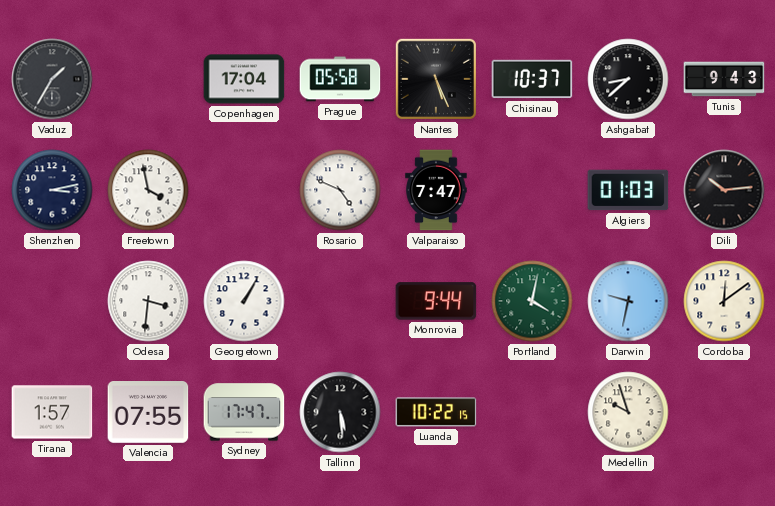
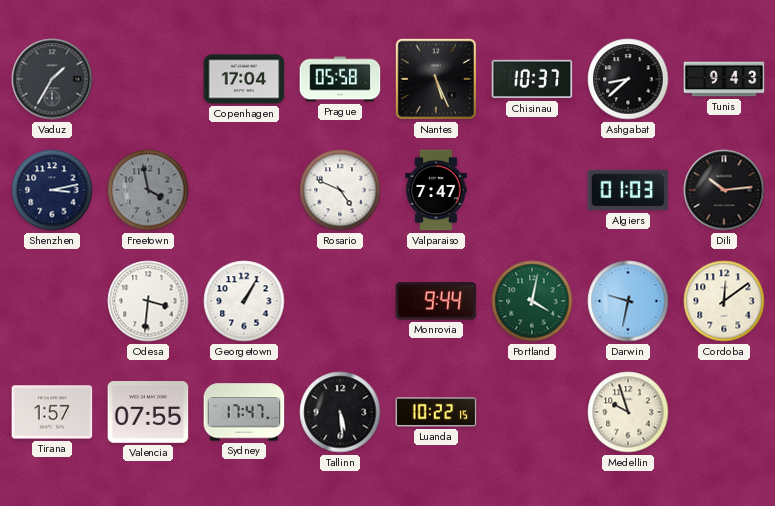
Freetown dial: white -> grey
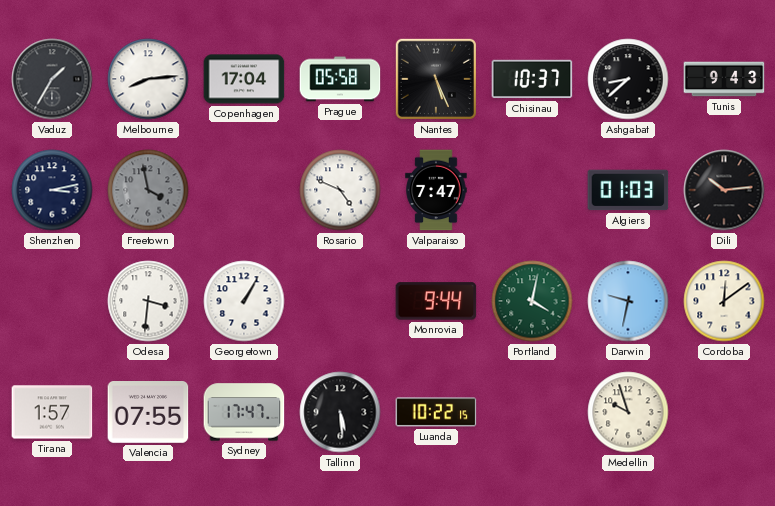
Melbourne: none -> 8:14
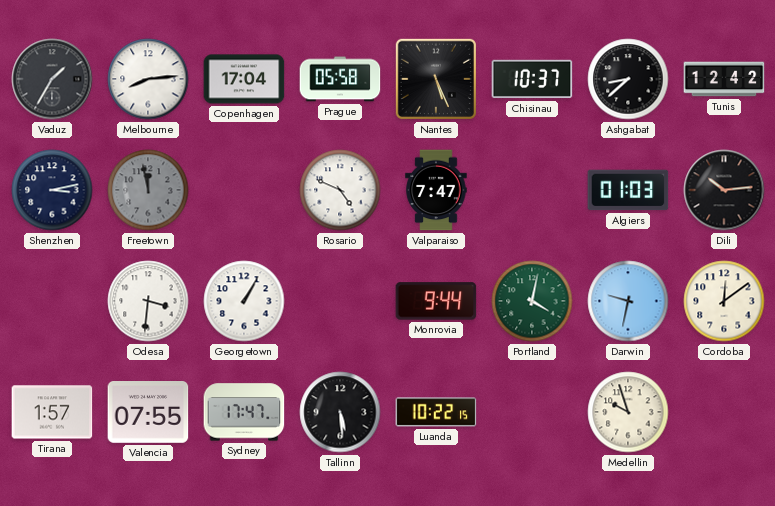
Tunis: 9:43 -> 12:42
Freetown: 3:58 -> 11:58
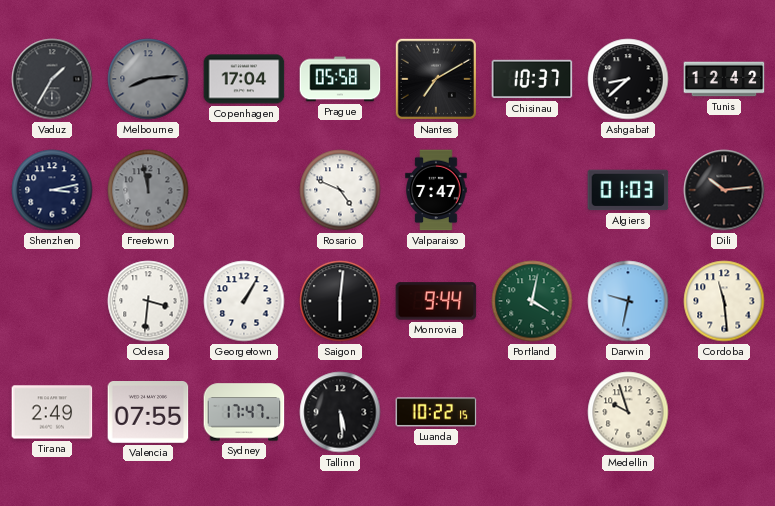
Melbourne dial: white -> grey
Nantes: 5:26 -> 7:10
Saigon: none -> 6:01
Cordoba: 12:09 -> 11:29
Tirana: 1:57 -> 2:49
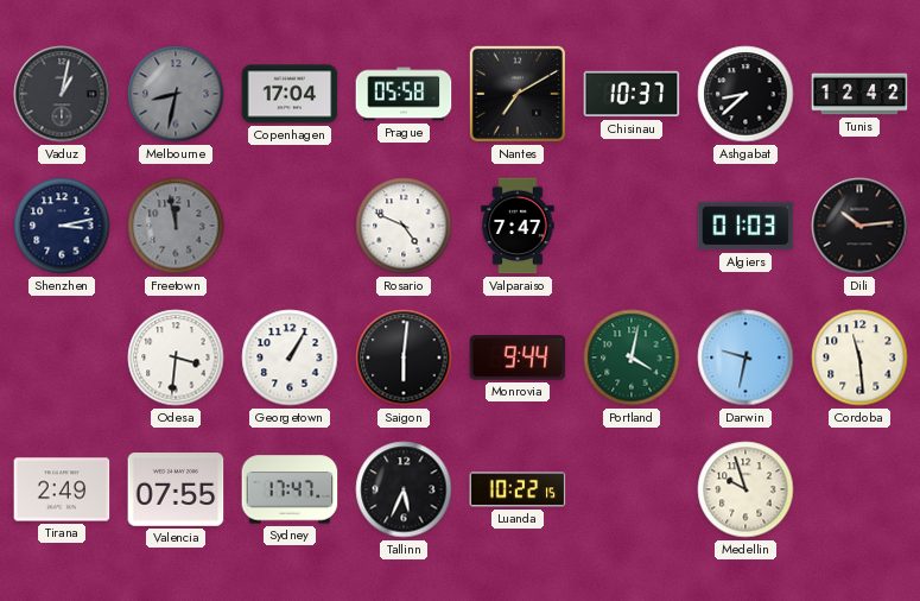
Vaduz: 1:35 -> 1:02
Melbourne: 8:14 -> 8:32
Tallinn: 5:29 -> 5:34
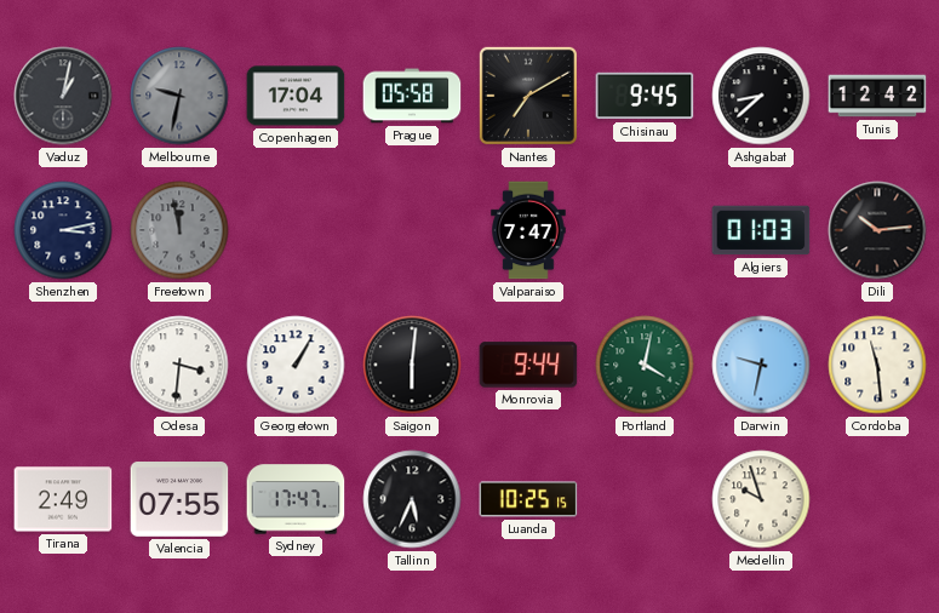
Melbourne: 8:32 -> 9:32
Chisinau: 10:37 -> 9:45
Rosario: 4:49 -> none
Luanda: 10:22 -> 10:25
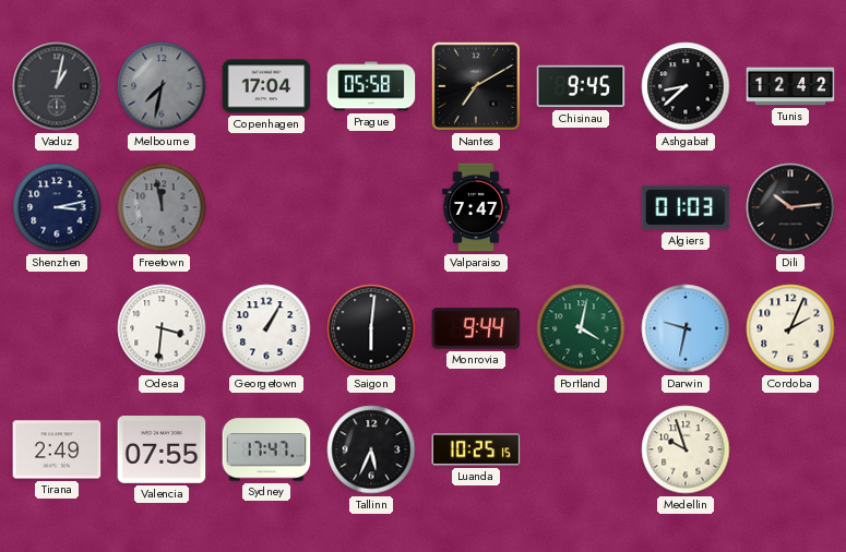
Melbourne: 9:32 -> 7:32
Cordoba: 11:29 -> 2:04
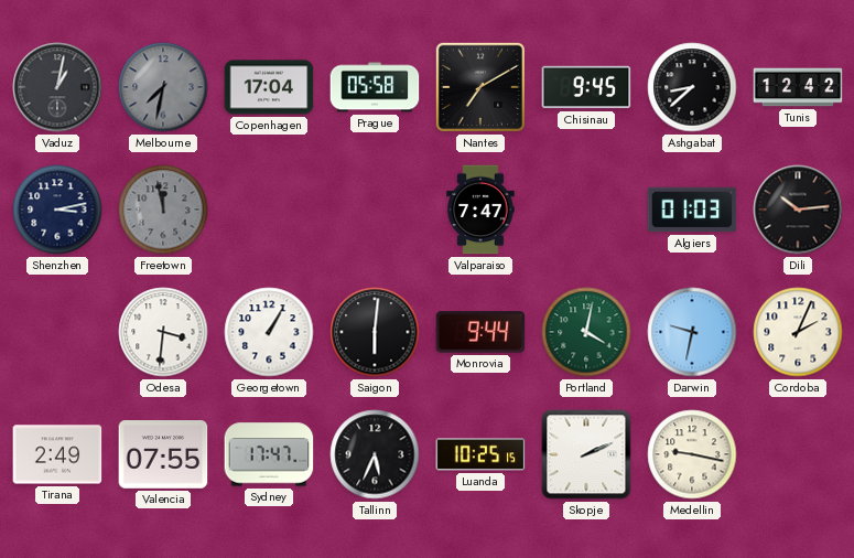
Skopje: none -> 2:11
Medellin: 9:57 -> 9:17
